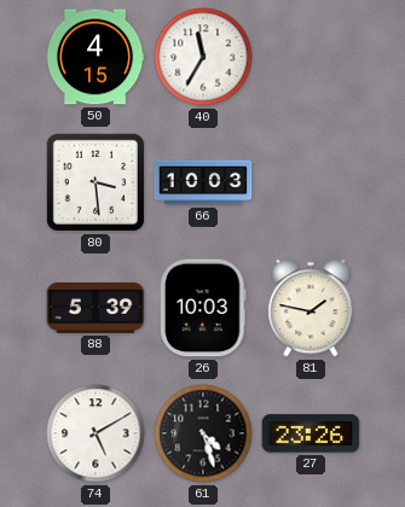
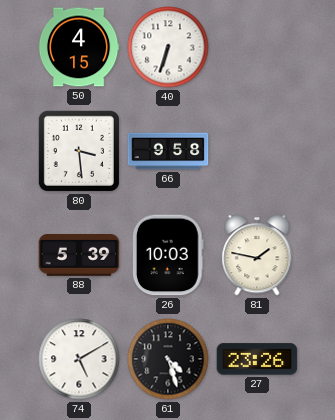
40: 11:35 -> 6:33
66: 10:03 -> 9:58
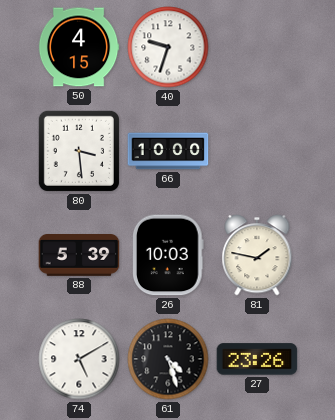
40: 6:33 -> 9:33
66: 9:58 -> 10:00
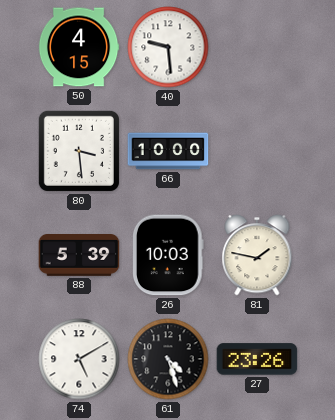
40: 9:33 -> 9:29
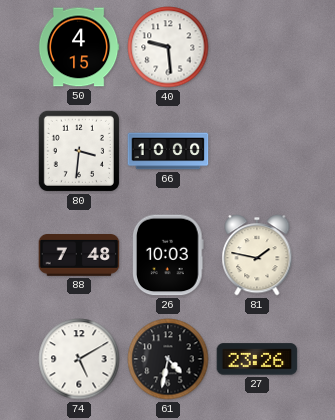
80: 3:29 -> 3:31
88: 5:39 -> 7:48
61: 4:27 -> 4:32
